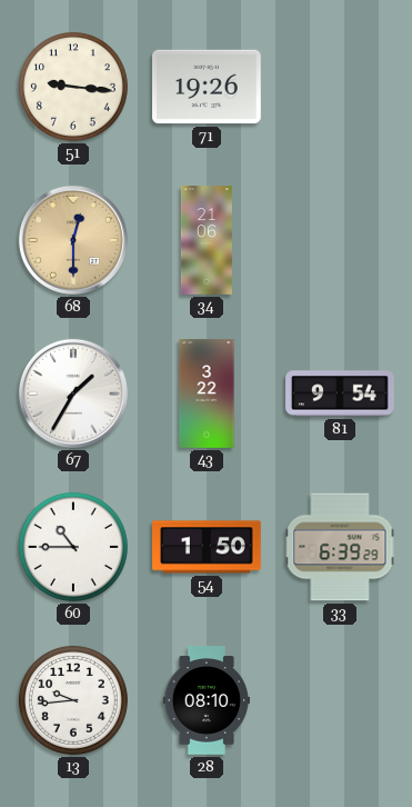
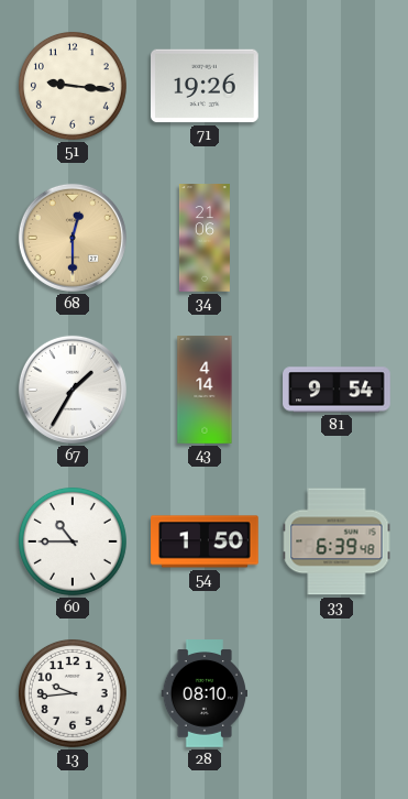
43: 3:22 -> 4:14
33: 6:39:29 -> 6:39:48
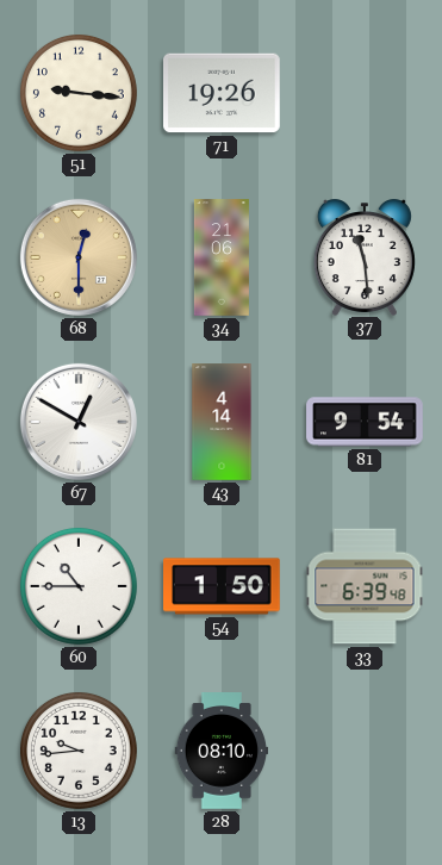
37: none -> 11:29
67: 1:35 -> 12:50
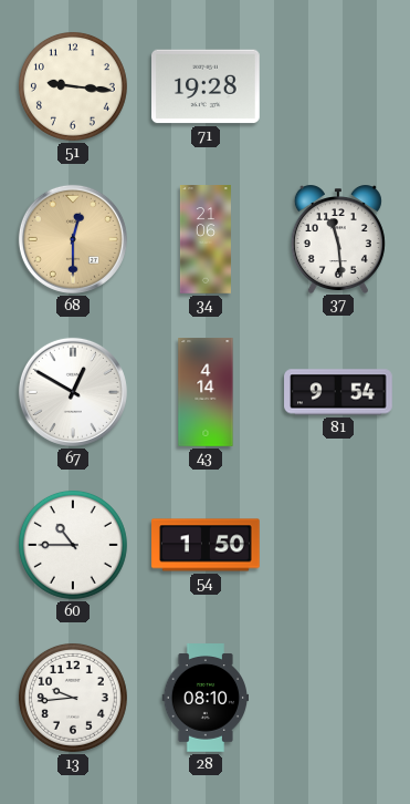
71: 19:26 -> 19:28
33: 6:39 -> none
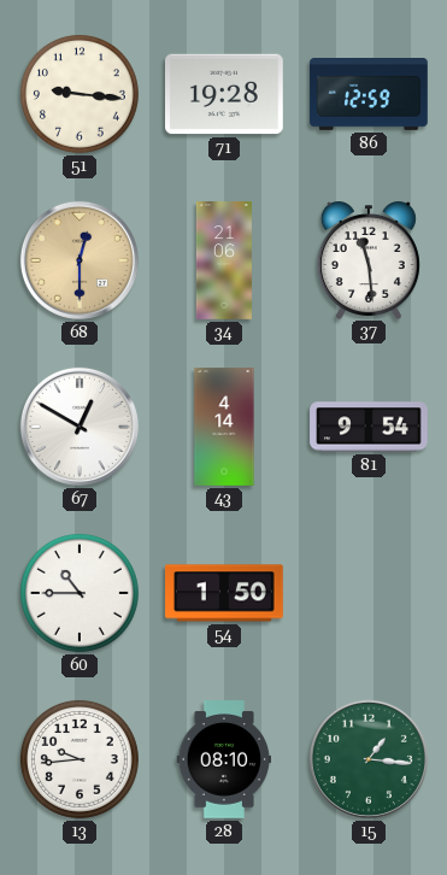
86: none -> 12:59
15: none -> 1:16
